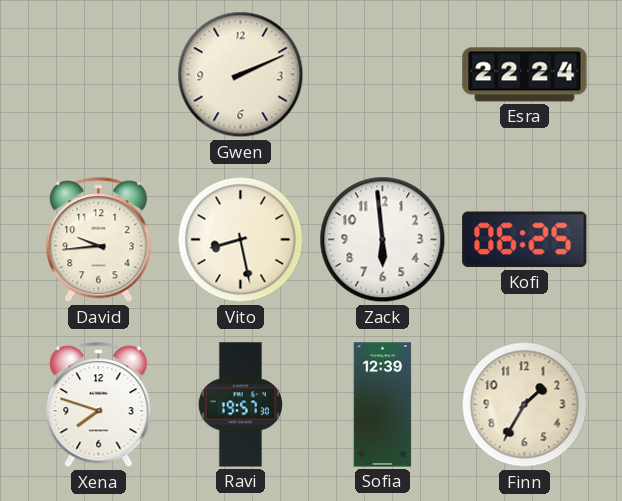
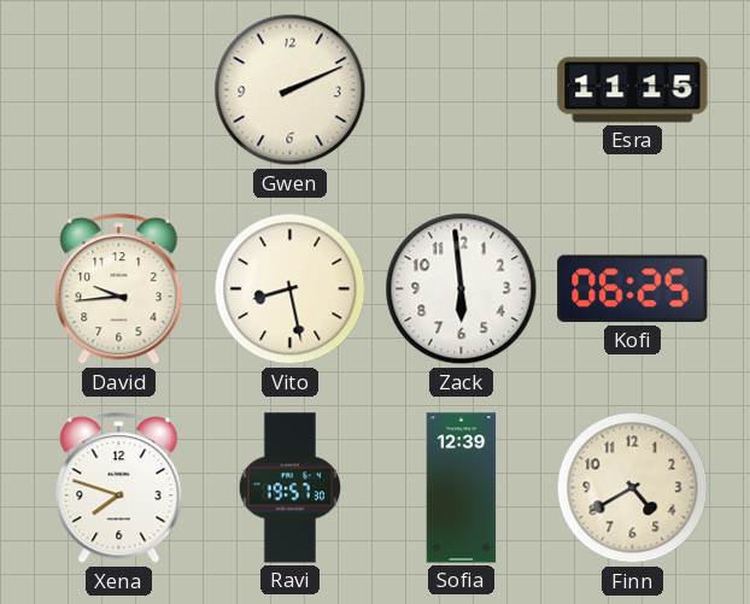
Esra: 22:24 -> 11:15
Finn: 1:35 -> 4:40
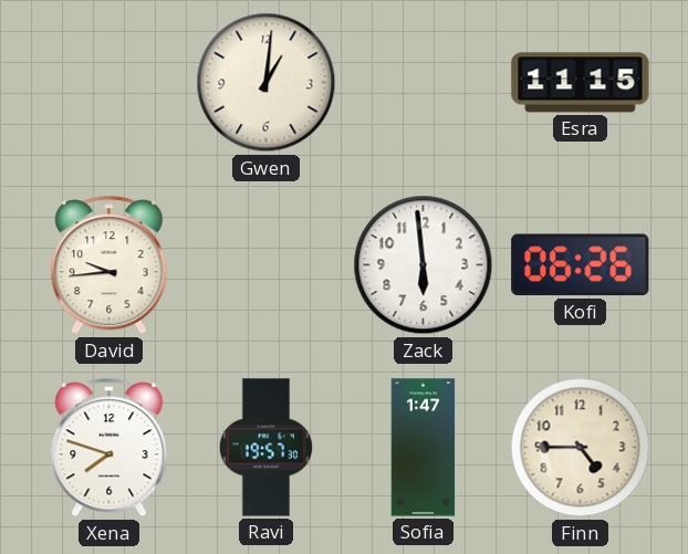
Gwen: 2:11 -> 1:01
Vito: 8:28 -> none
Kofi: 06:25 -> 06:26
Sofia: 12:39 -> 1:47
Finn: 4:40 -> 4:45
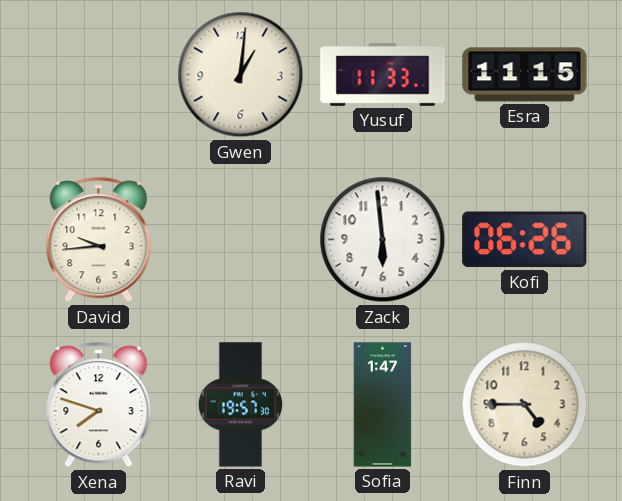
Yusuf: none -> 11:33
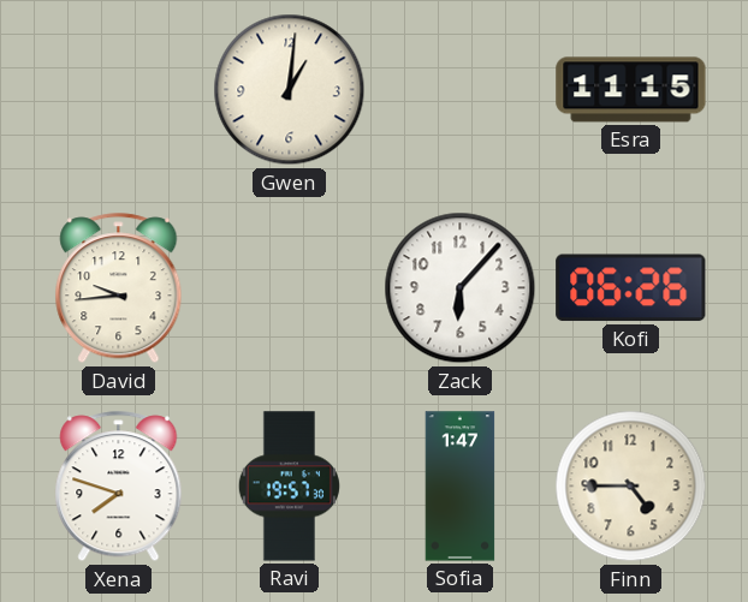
Yusuf: 11:33 -> none
Zack: 5:59 -> 6:07
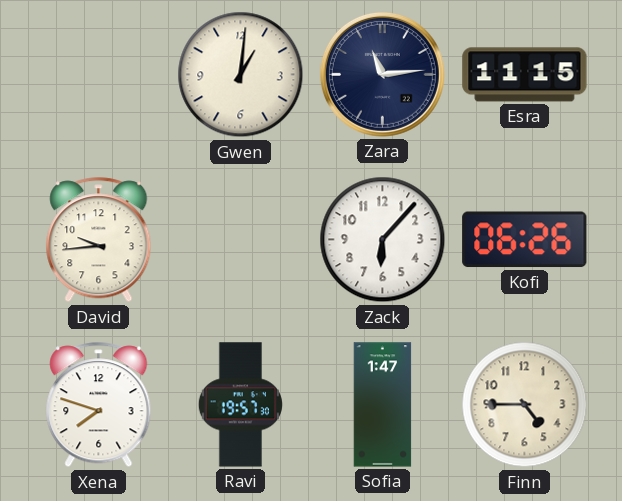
Zara: none -> 11:14
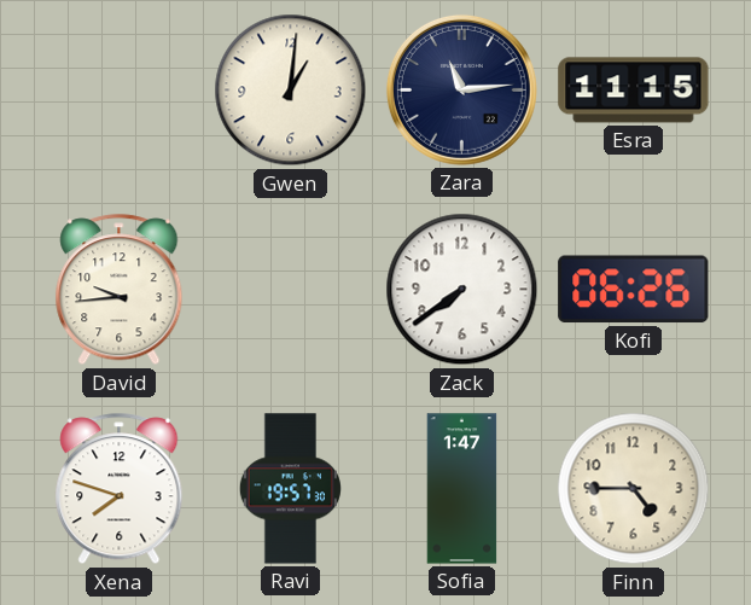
Zack: 6:07 -> 7:39
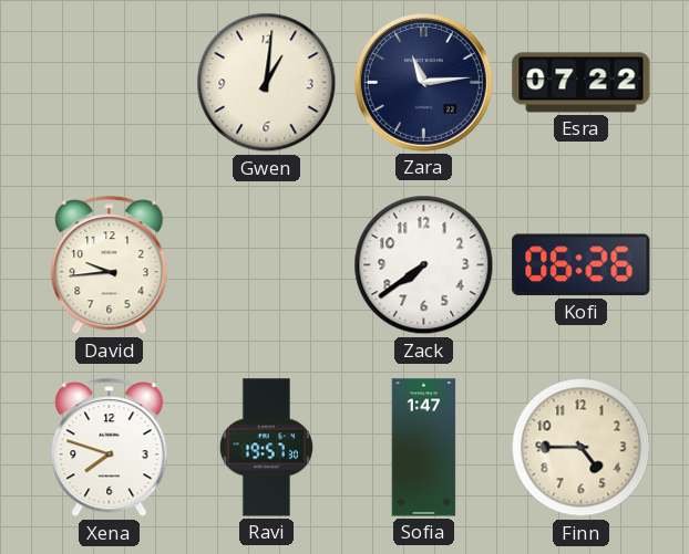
Esra: 11:15 -> 07:22
